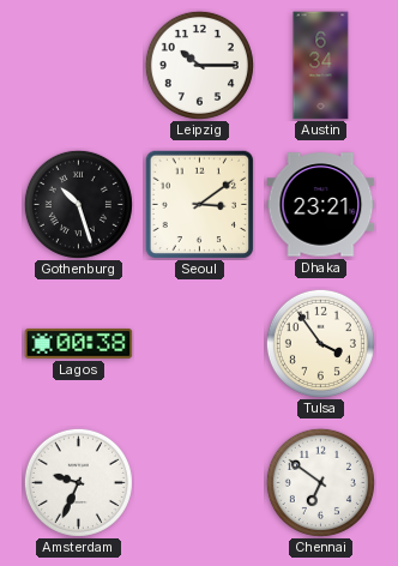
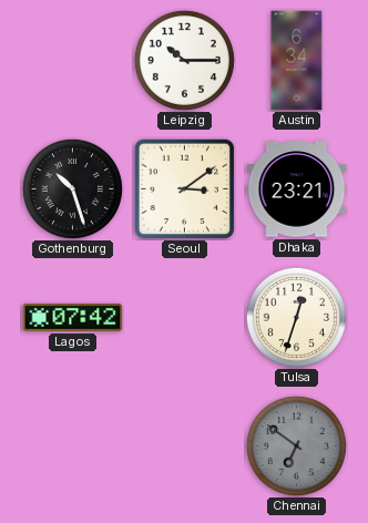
Lagos: 00:38 -> 07:42
Tulsa: 3:54 -> 12:33
Amsterdam: 9:34 -> none
Chennai dial: white -> grey
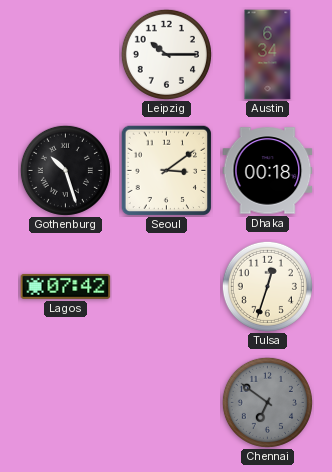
Dhaka: 23:21 -> 00:18
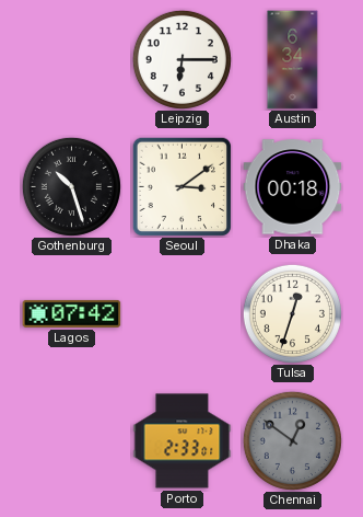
Leipzig: 10:15 -> 6:15
Porto: none -> 2:33
Chennai: 6:51 -> 12:51
